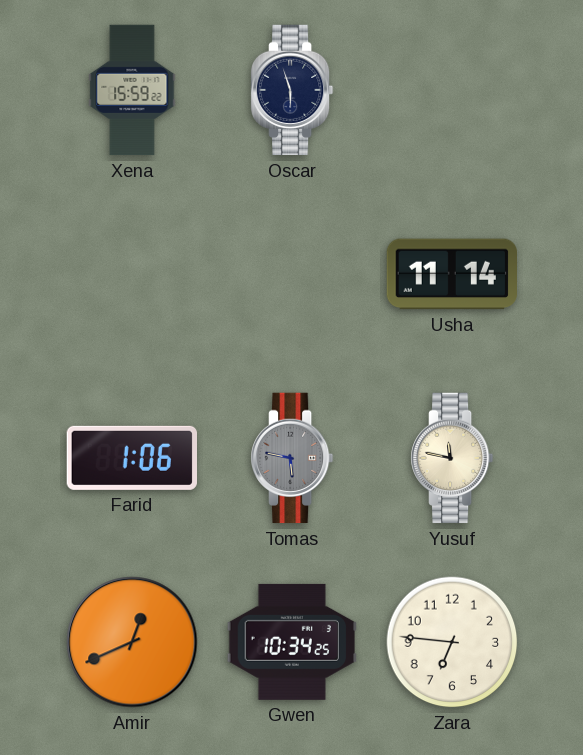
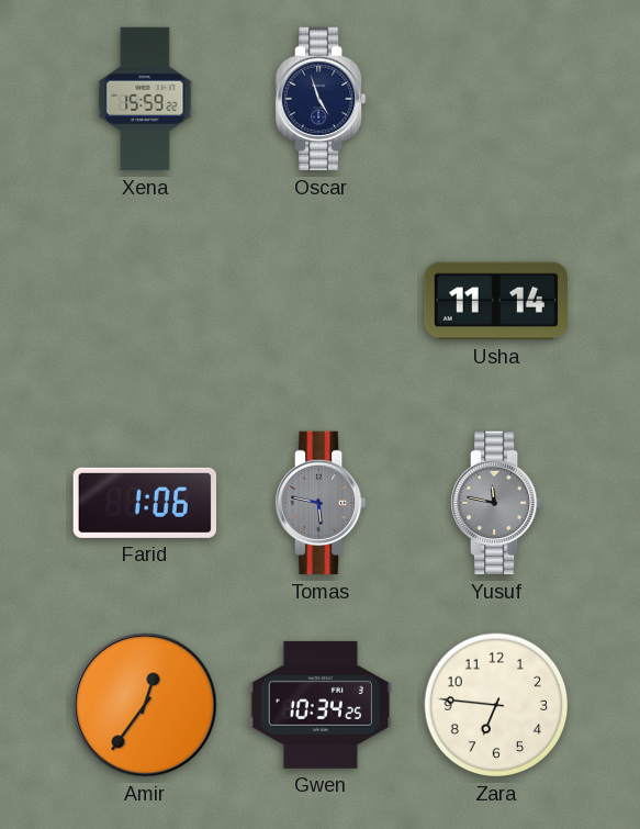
Oscar: 5:57 -> 4:57
Yusuf dial: cream -> grey
Amir: 12:41 -> 12:36
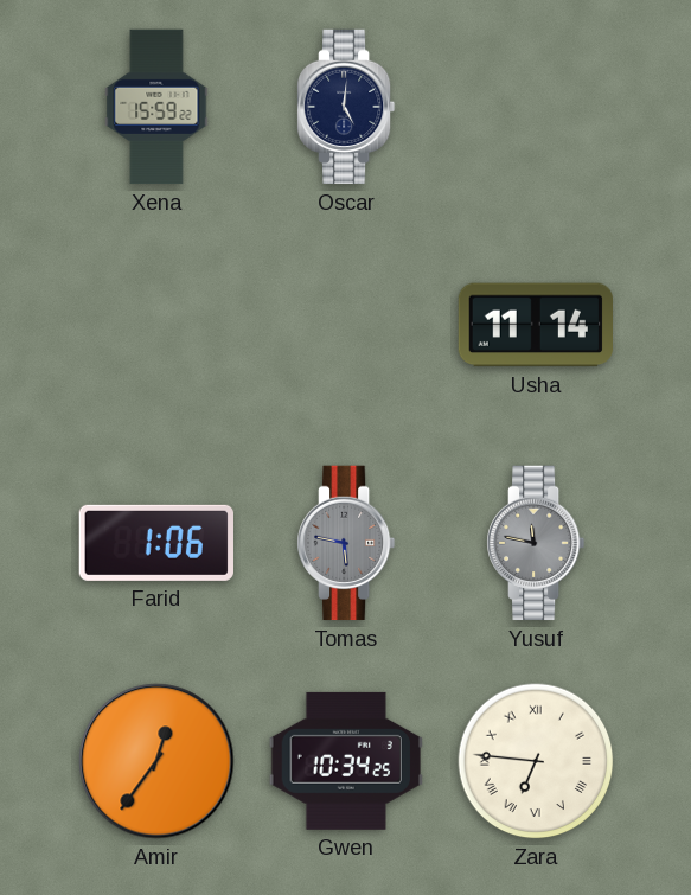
Oscar: 4:57 -> 5:01
Zara numerals: Arabic -> Roman
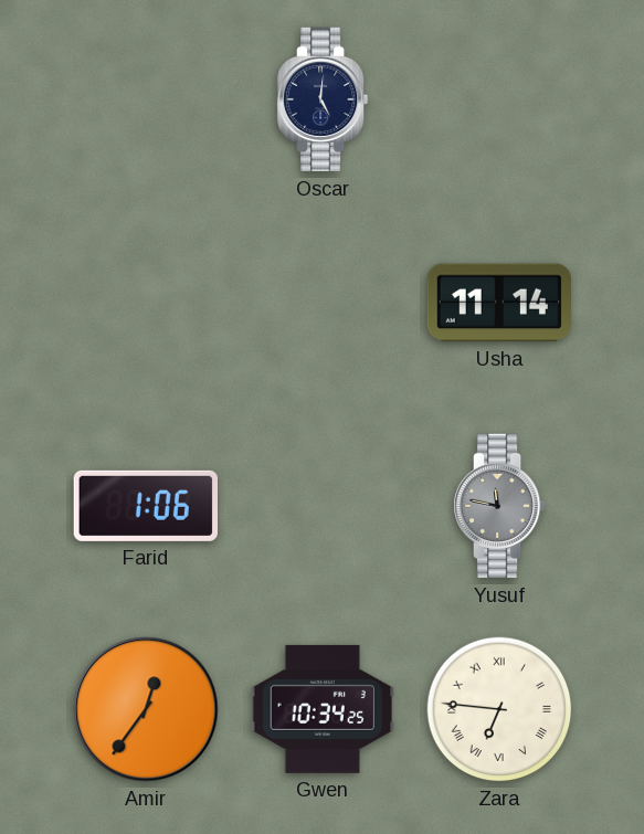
Xena: 15:59 -> none
Tomas: 5:47 -> none
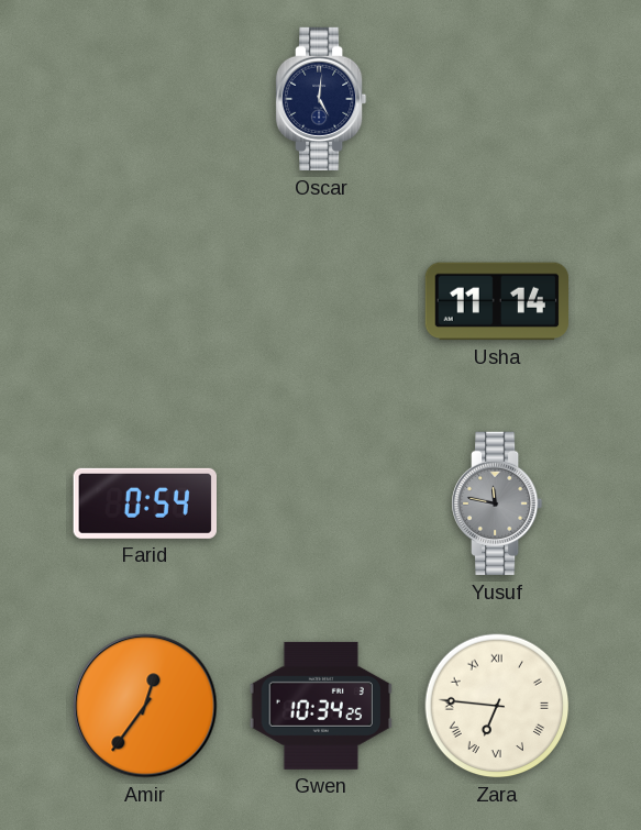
Farid: 1:06 -> 0:54
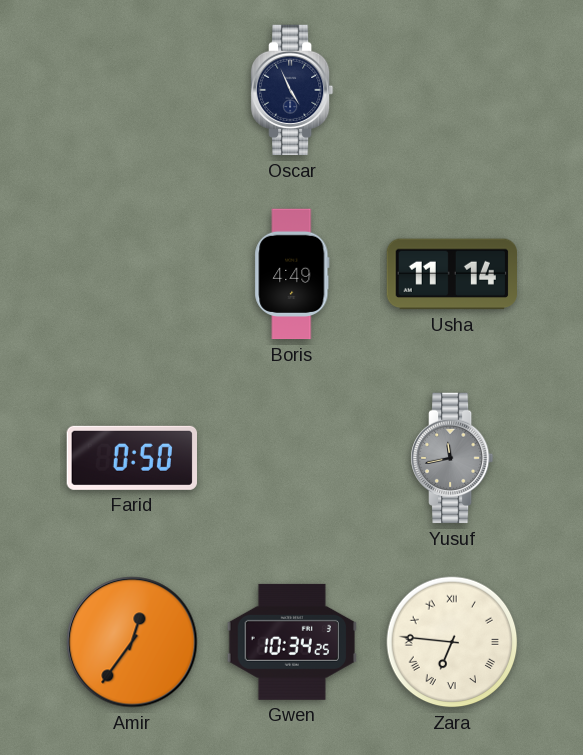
Oscar: 5:01 -> 4:56
Boris: none -> 4:49
Farid: 0:54 -> 0:50
Yusuf: 11:47 -> 11:43
